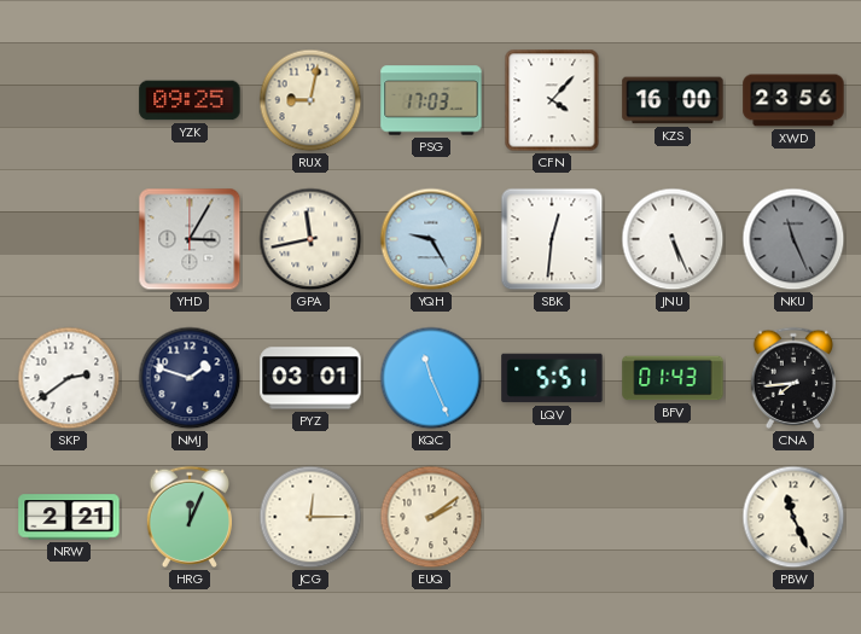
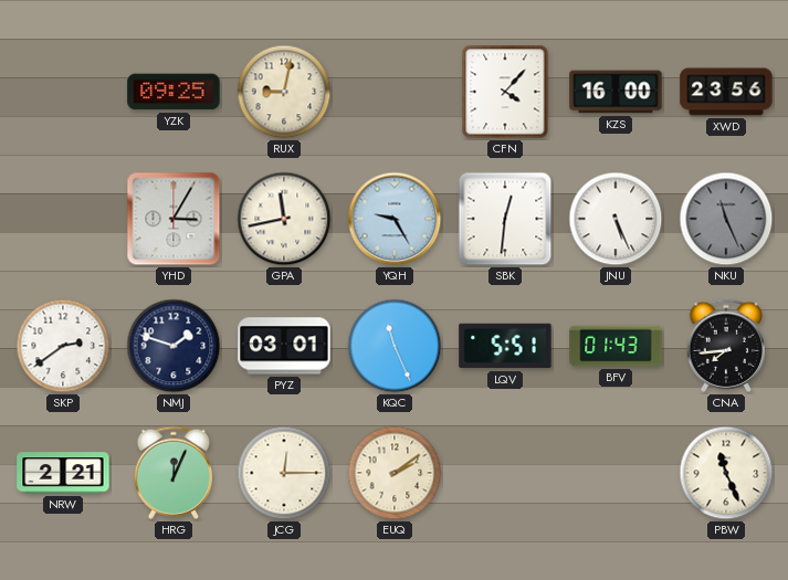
PSG: 17:03 -> none
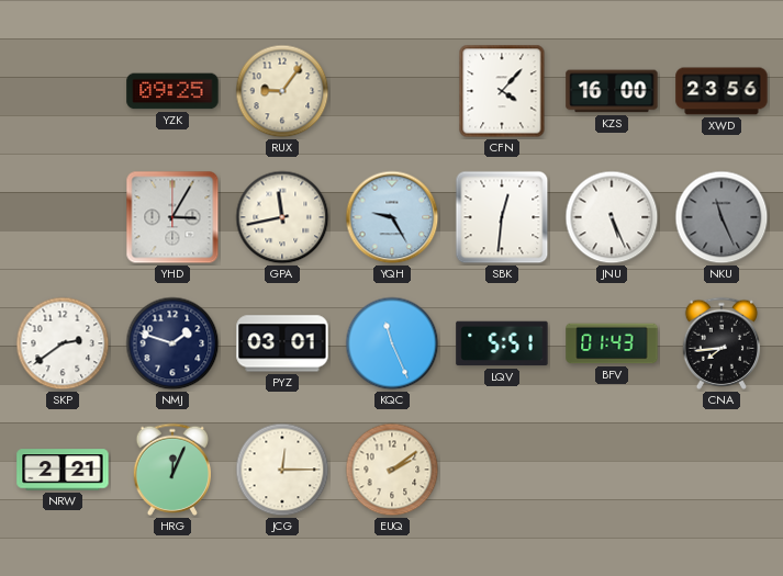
RUX: 9:02 -> 9:06
PBW: 11:26 -> none
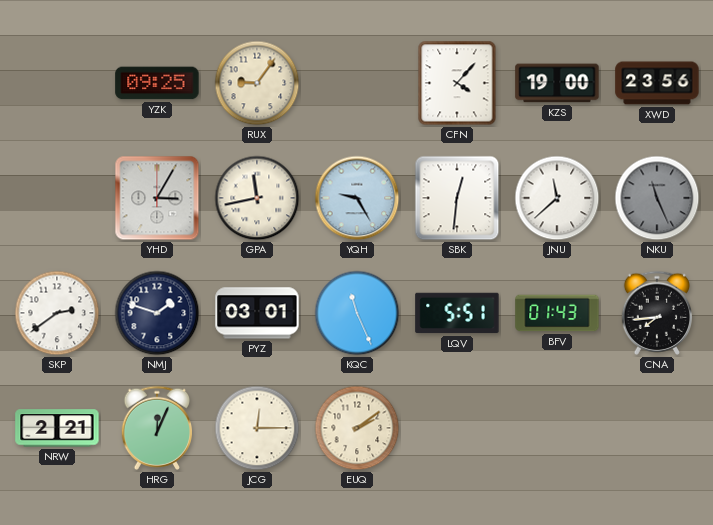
KZS: 16:00 -> 19:00
JNU: 5:26 -> 11:38
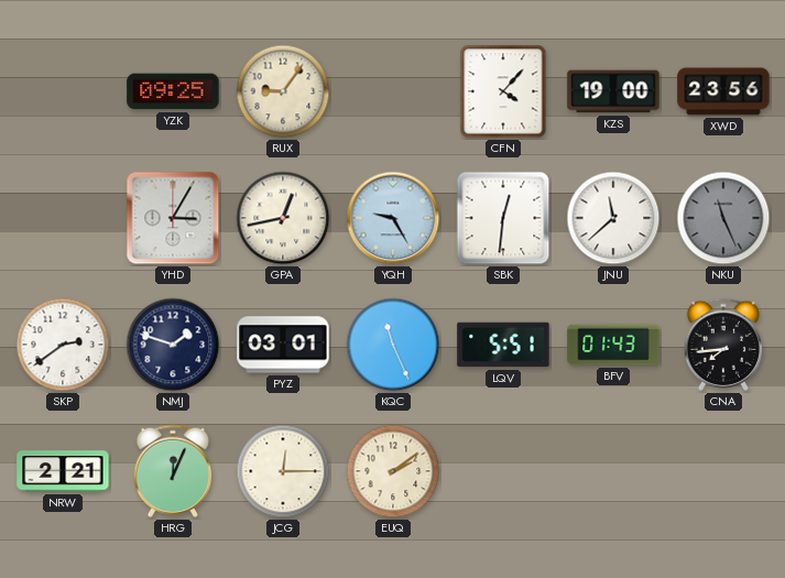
GPA: 11:43 -> 12:43
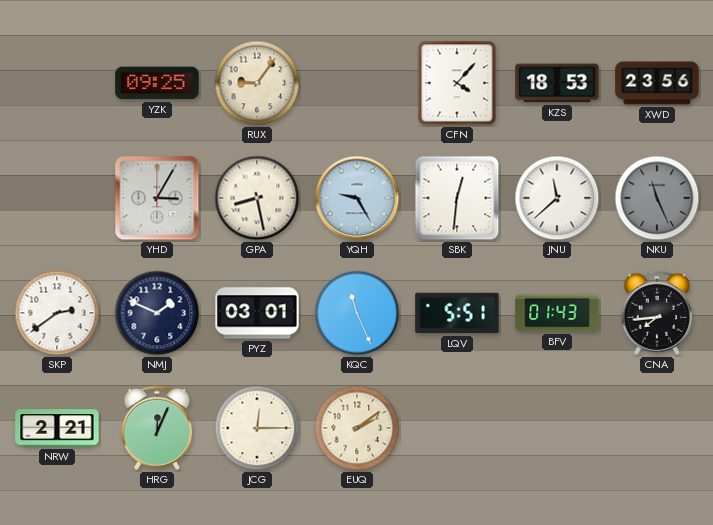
KZS: 19:00 -> 18:53
GPA: 12:43 -> 8:28
NMJ: 1:48 -> 1:49
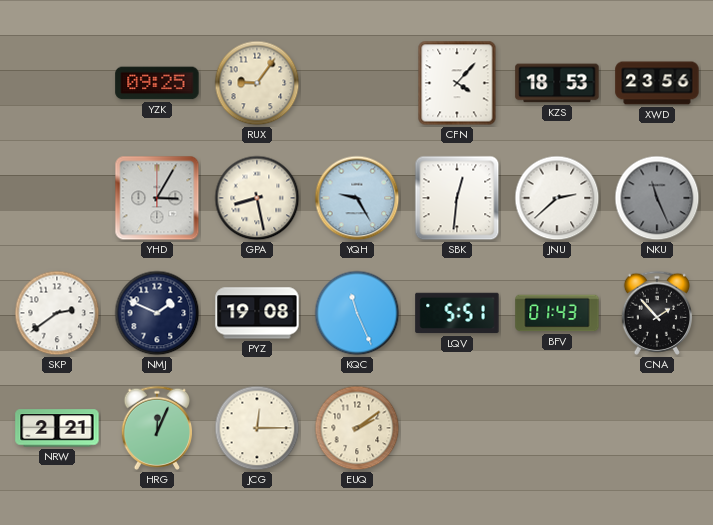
JNU: 11:38 -> 2:38
PYZ: 03:01 -> 19:08
CNA: 7:44 -> 1:53
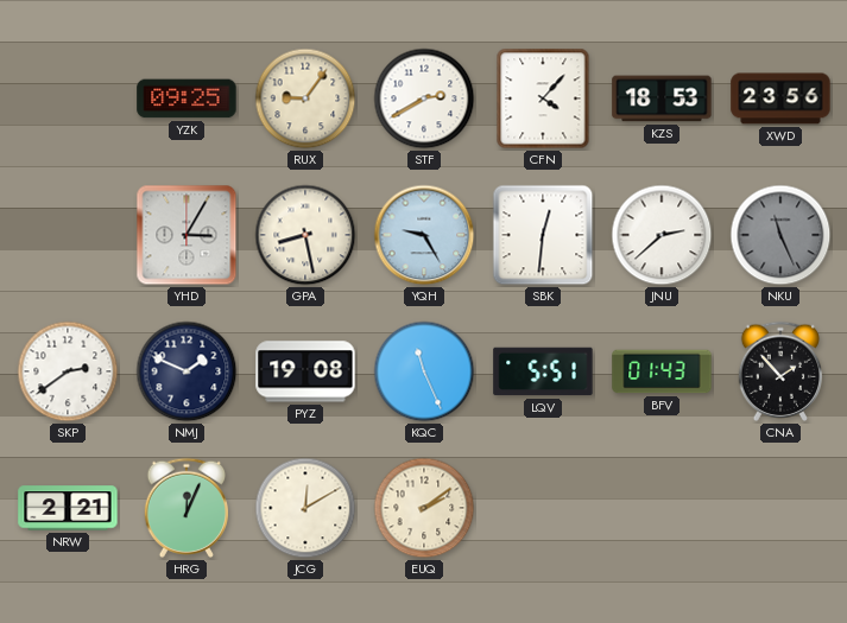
STF: none -> 2:40
JCG: 12:15 -> 12:10
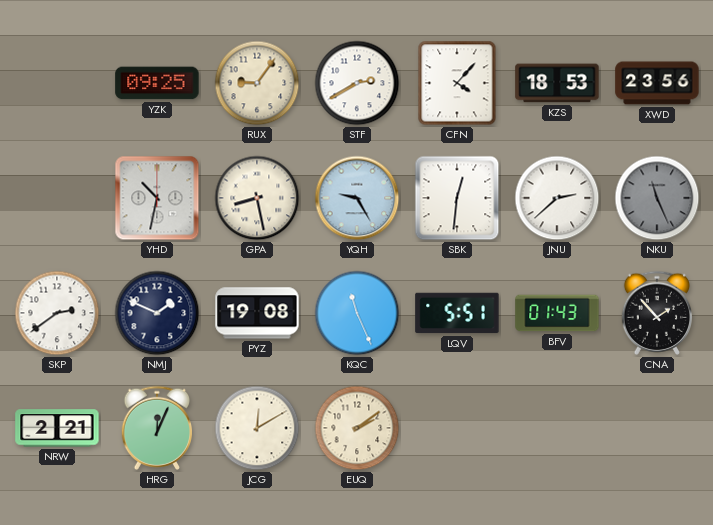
YHD: 3:05 -> 10:32
